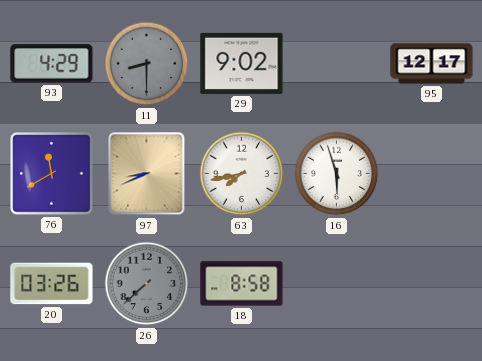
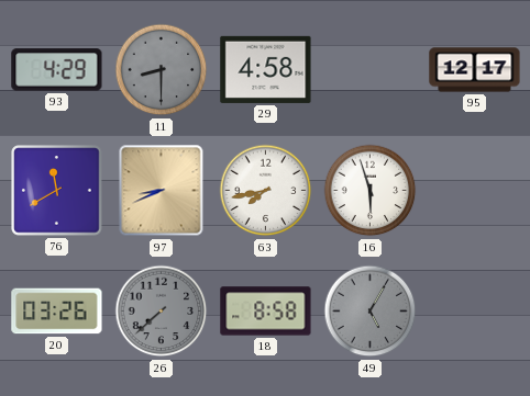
29: 9:02 -> 4:58
49: none -> 5:05
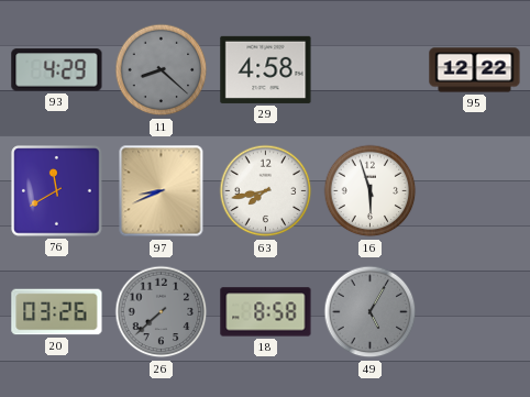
11: 8:30 -> 8:22
95: 12:17 -> 12:22
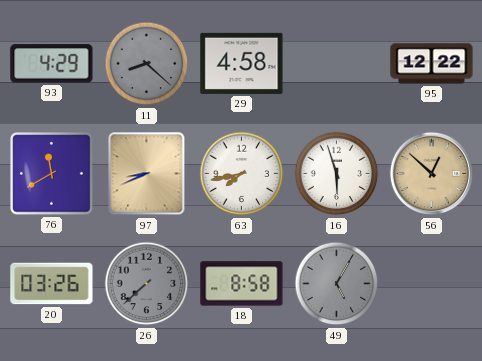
56: none -> 12:52
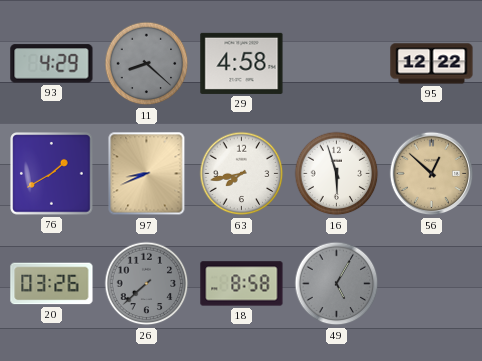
76: 11:40 -> 1:40
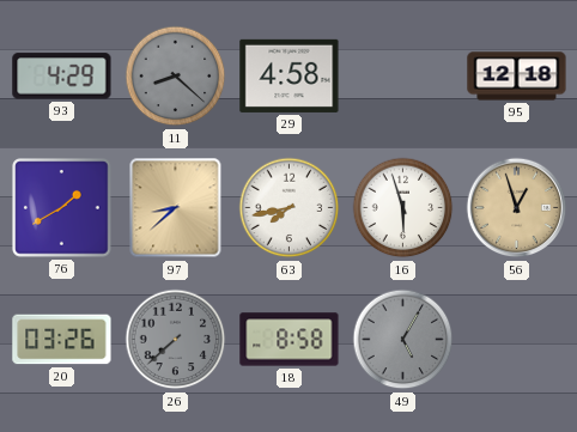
95: 12:22 -> 12:18
97: 8:41 -> 8:38
56: 12:52 -> 12:57
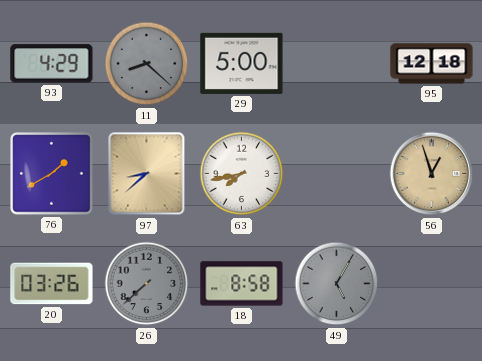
29: 4:58 -> 5:00
16: 5:57 -> none
